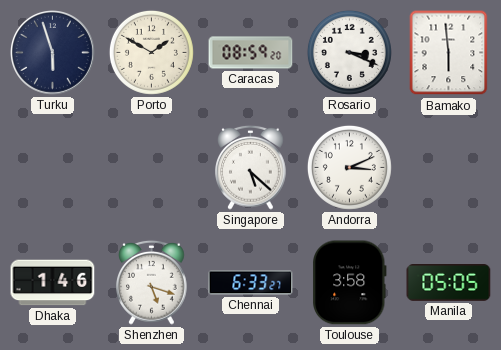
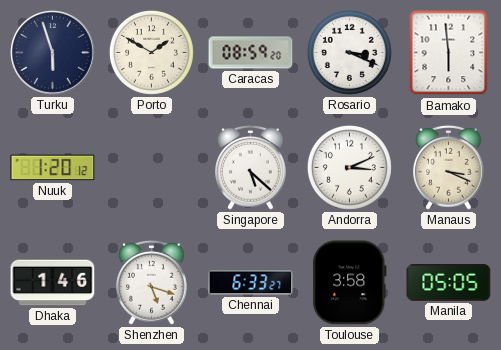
Nuuk: none -> 1:20
Manaus: none -> 3:19
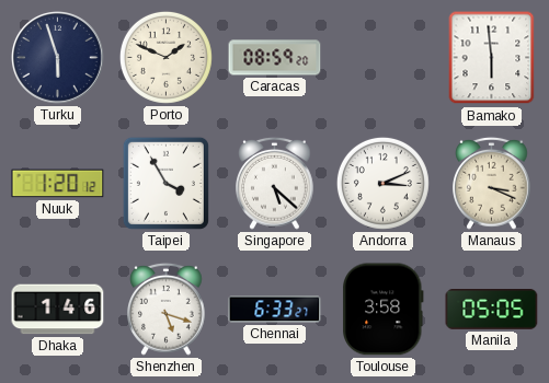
Porto: 1:50 -> 1:49
Rosario: 3:19 -> none
Taipei: none -> 3:55
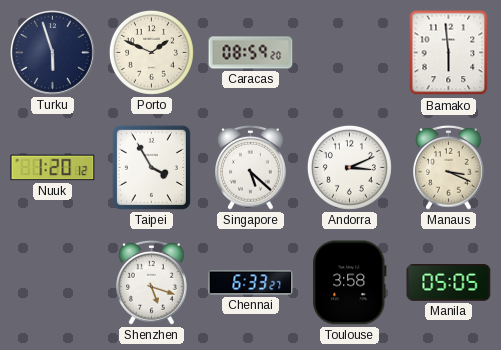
Dhaka: 1:46 -> none
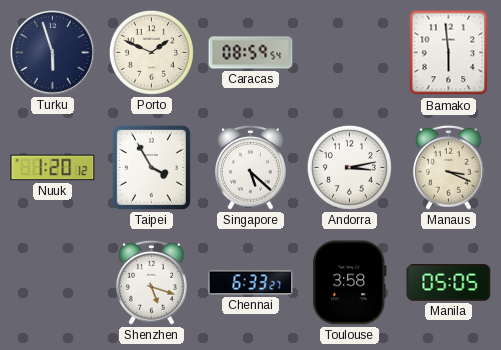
Caracas: 08:59:20 -> 08:59:54
Andorra: 3:11 -> 3:13
